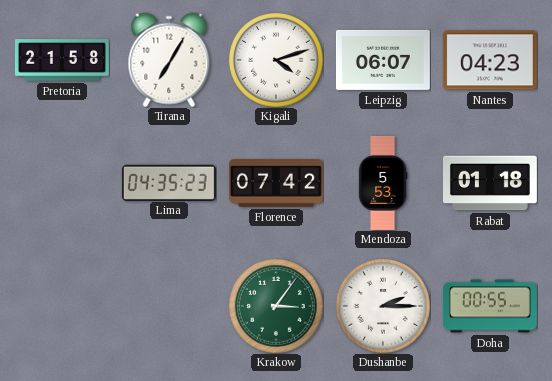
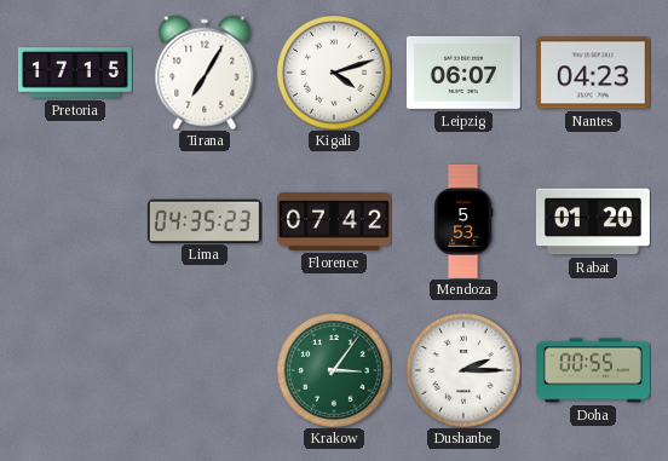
Pretoria: 21:58 -> 17:15
Rabat: 01:18 -> 01:20
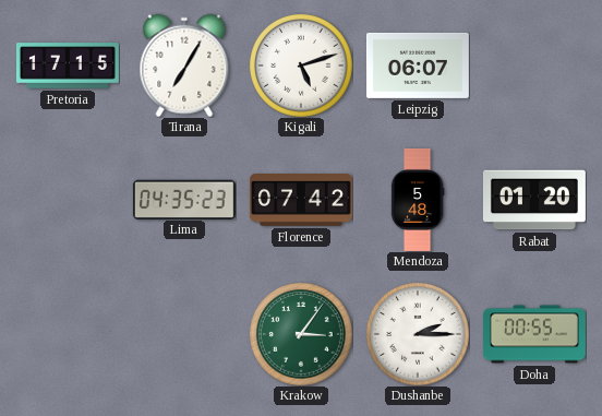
Kigali: 4:12 -> 5:12
Nantes: 04:23 -> none
Mendoza: 5:53 -> 5:48
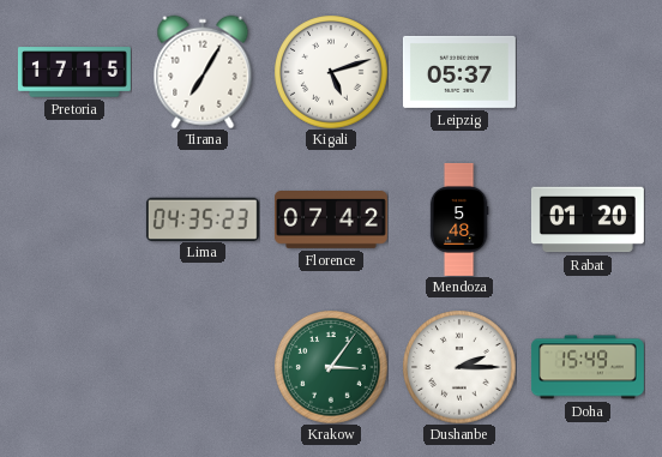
Leipzig: 06:07 -> 05:37
Doha: 00:55 -> 15:49
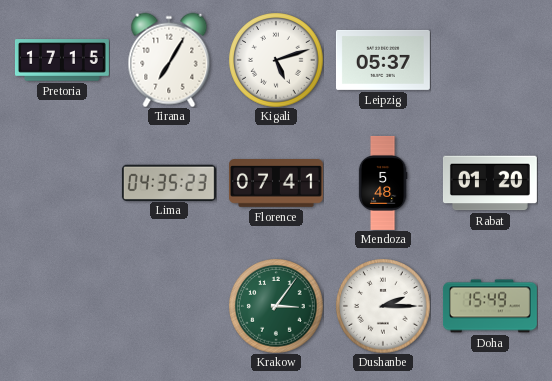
Florence: 07:42 -> 07:41
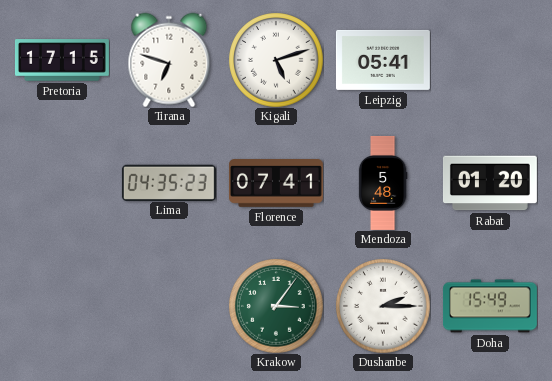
Tirana: 7:05 -> 6:48
Leipzig: 05:37 -> 05:41
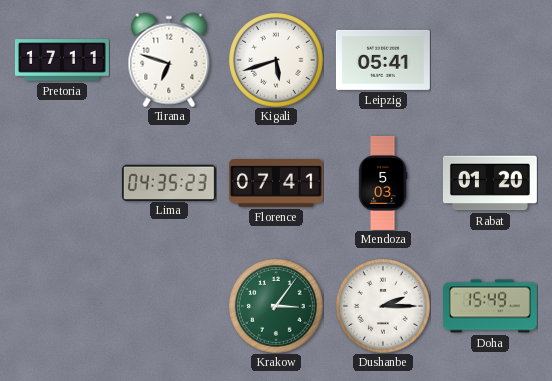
Pretoria: 17:15 -> 17:11
Kigali: 5:12 -> 5:42
Mendoza: 5:48 -> 5:03
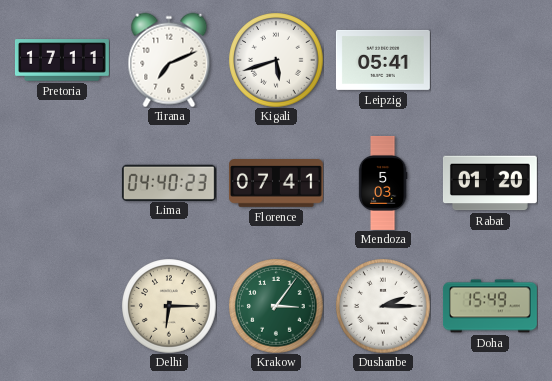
Tirana: 6:48 -> 7:11
Lima: 04:35 -> 04:40
Delhi: none -> 6:15
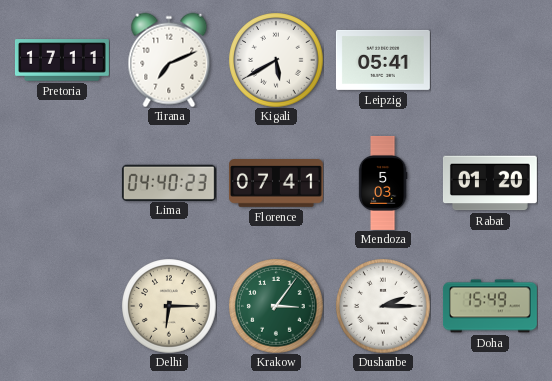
Kigali: 5:42 -> 5:40
